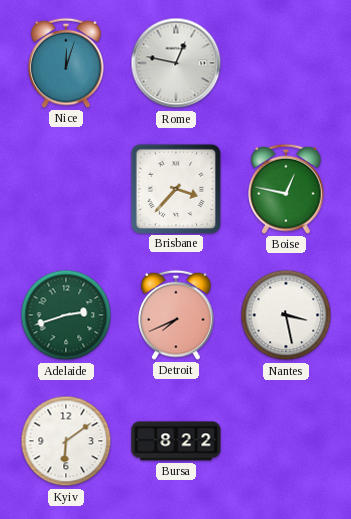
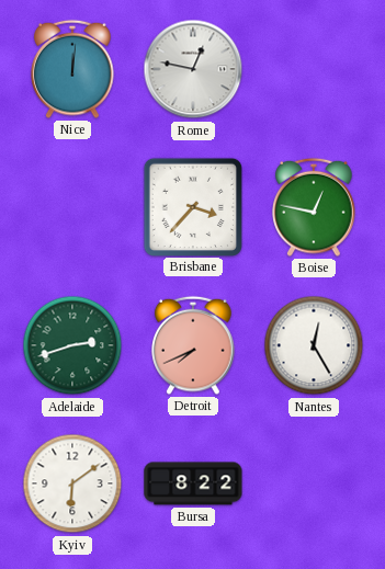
Nice: 12:03 -> 12:01
Nantes: 3:28 -> 12:25
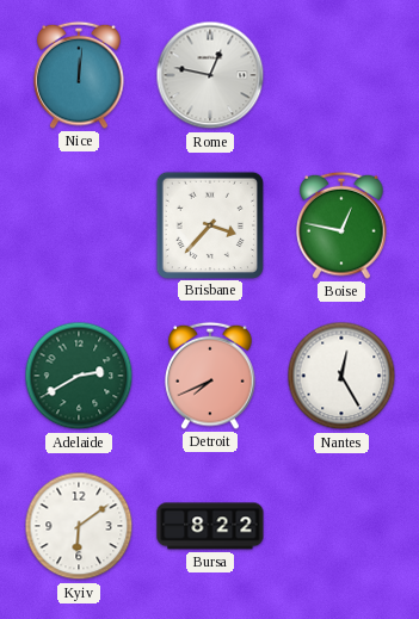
Adelaide: 2:42 -> 2:40
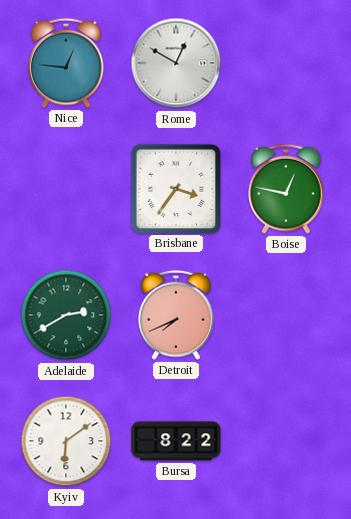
Nice: 12:01 -> 12:46
Rome: 12:47 -> 12:50
Brisbane: 3:37 -> 3:36
Nantes: 12:25 -> none
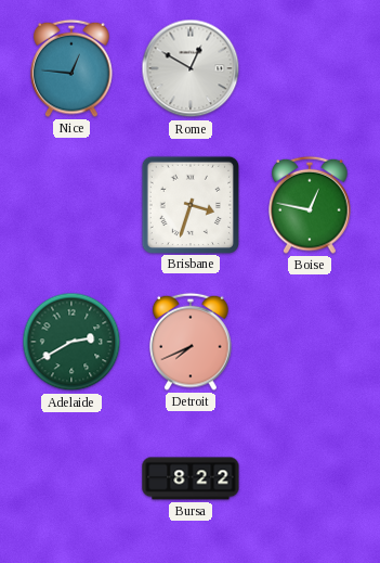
Brisbane: 3:36 -> 3:33
Kyiv: 6:09 -> none
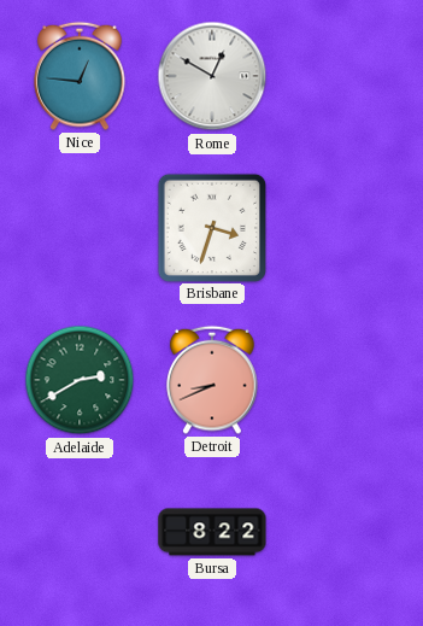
Boise: 12:47 -> none
Detroit: 7:41 -> 8:41
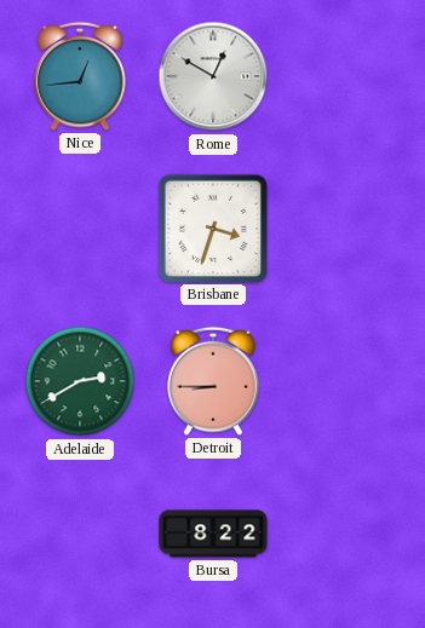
Nice: 12:46 -> 12:44
Detroit: 8:41 -> 8:45
